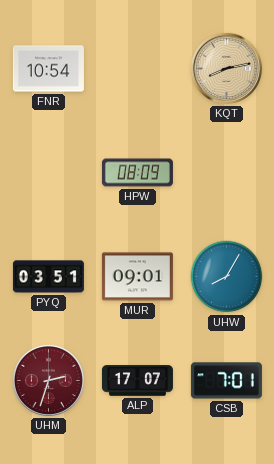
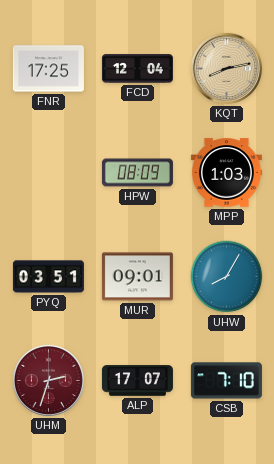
FNR: 10:54 -> 17:25
FCD: none -> 12:04
MPP: none -> 1:03
CSB: 7:01 -> 7:10
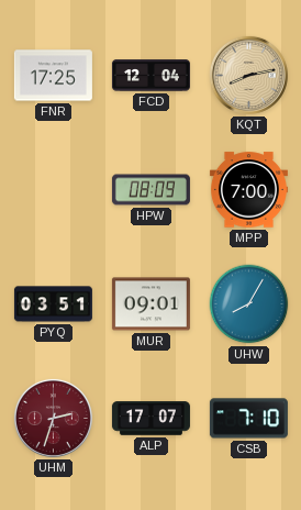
MPP: 1:03 -> 7:00
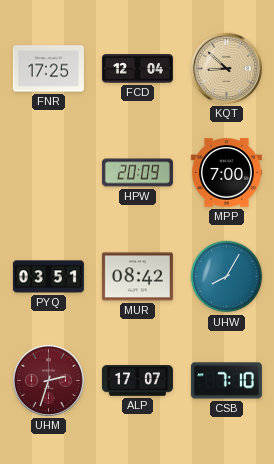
KQT: 8:13 -> 8:52
HPW: 08:09 -> 20:09
MUR: 09:01 -> 08:42
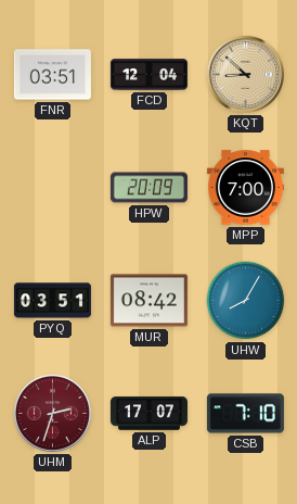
FNR: 17:25 -> 03:51
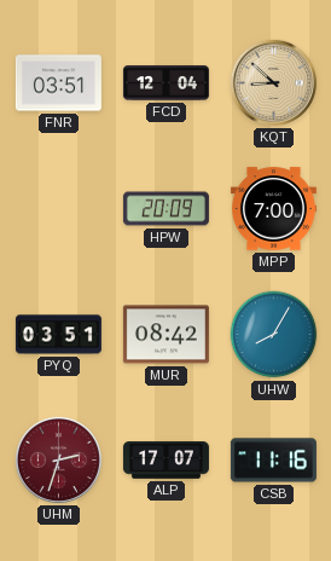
CSB: 7:10 -> 11:16
